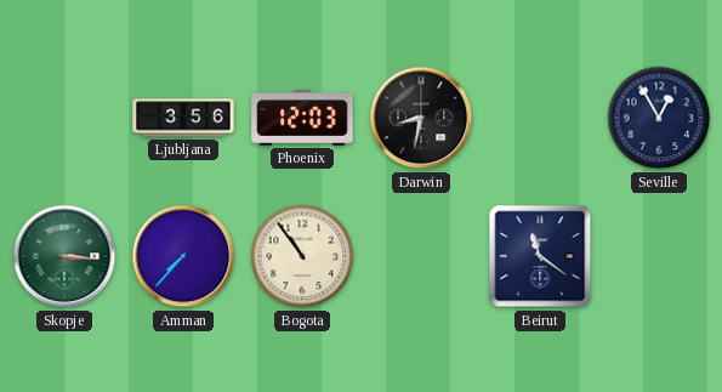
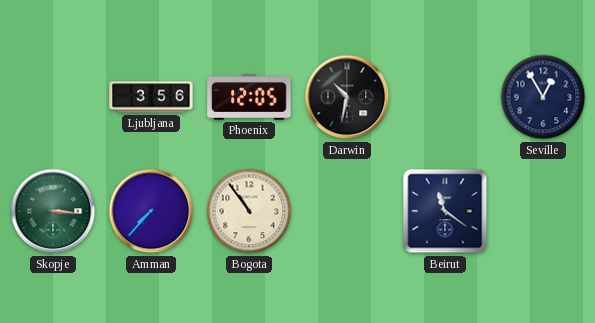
Phoenix: 12:03 -> 12:05
Darwin: 8:32 -> 10:32
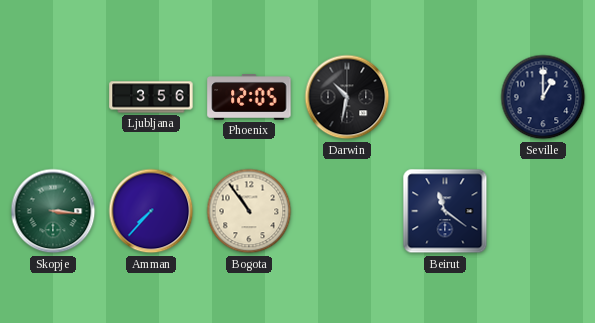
Seville: 12:55 -> 1:00
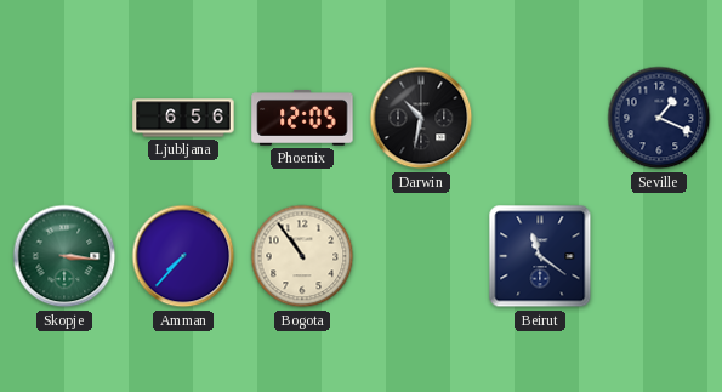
Ljubljana: 3:56 -> 6:56
Seville: 1:00 -> 1:19
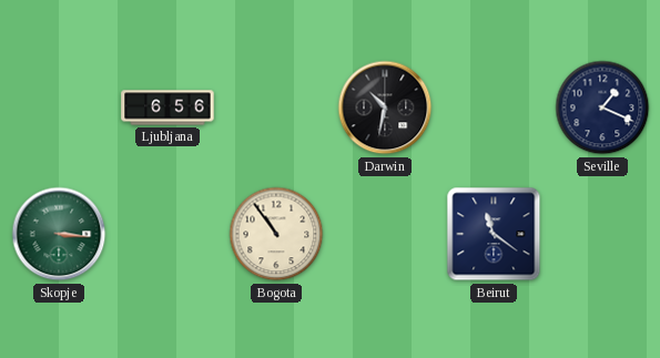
Phoenix: 12:05 -> none
Amman: 7:37 -> none
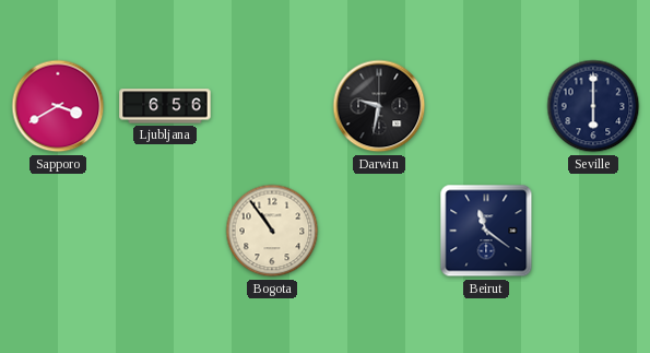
Sapporo: none -> 3:40
Darwin: 10:32 -> 9:32
Seville: 1:19 -> 6:00
Skopje: 3:16 -> none
